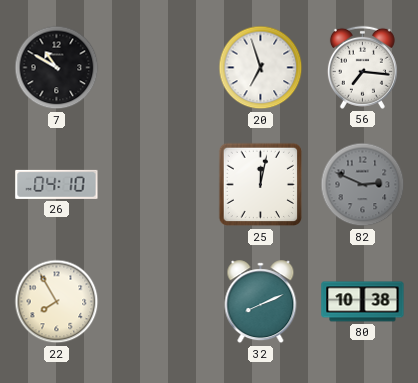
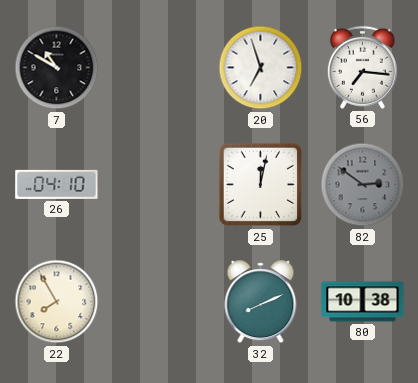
82: 2:49 -> 2:51
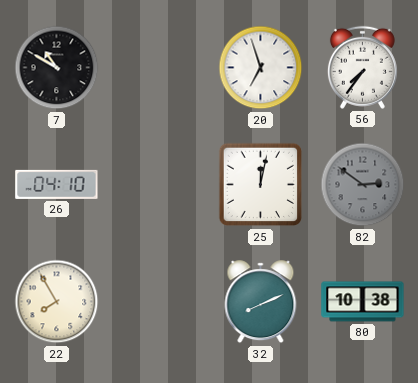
56: 7:16 -> 7:36
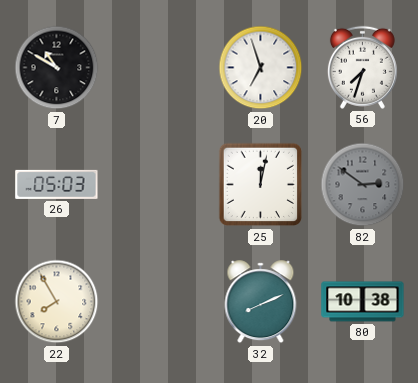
56: 7:36 -> 7:33
26: 04:10 -> 05:03
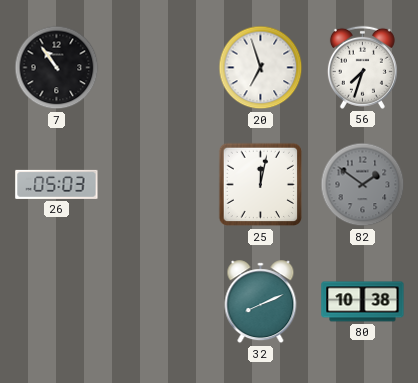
7: 10:50 -> 10:54
82: 2:51 -> 1:51
22: 7:55 -> none
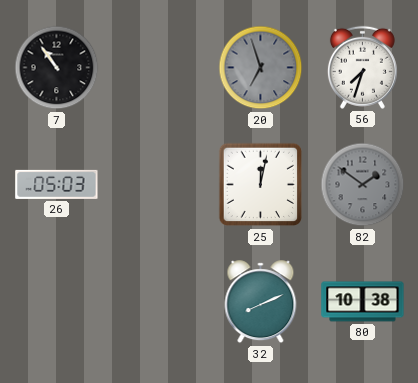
20 dial: white -> grey
